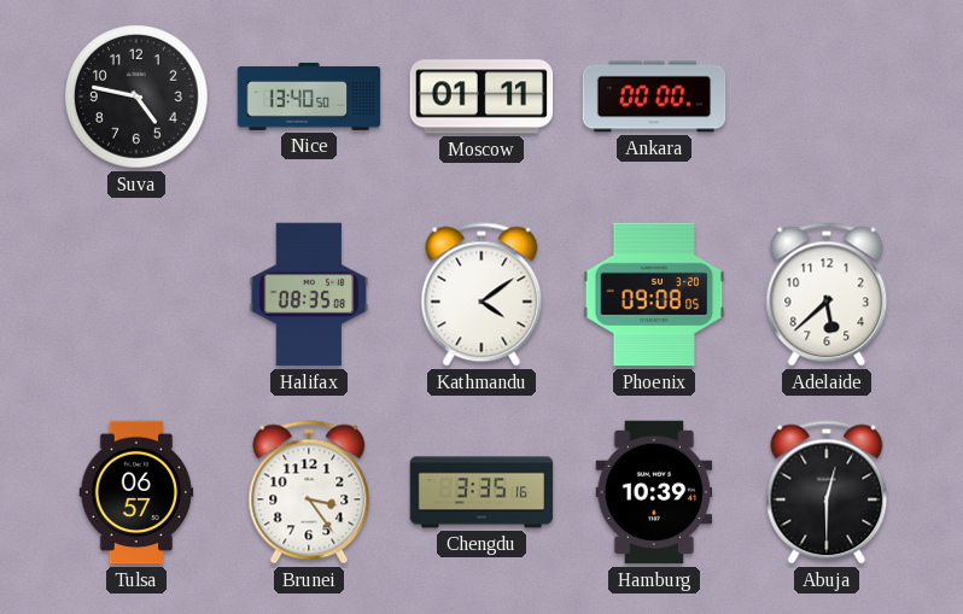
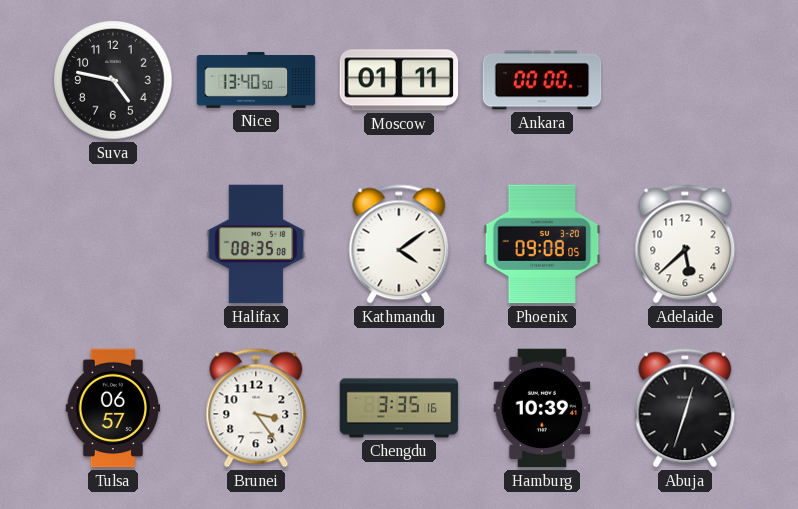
Abuja: 12:30 -> 12:33
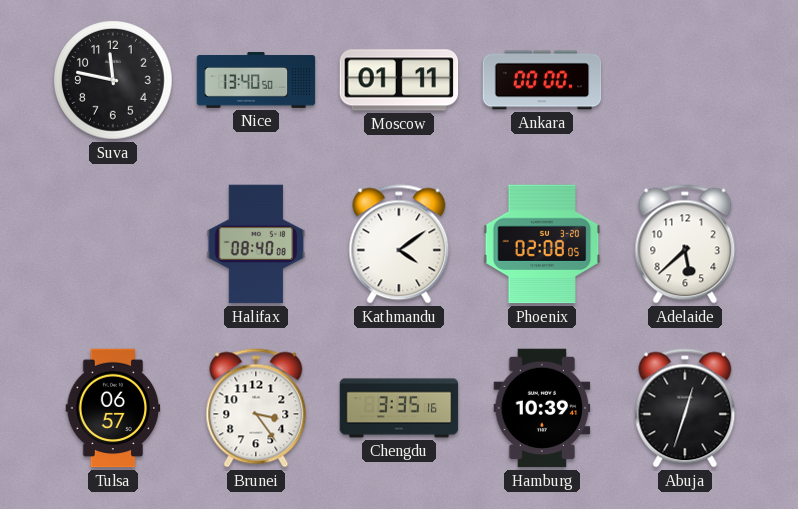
Suva: 4:47 -> 11:47
Halifax: 08:35 -> 08:40
Phoenix: 09:08 -> 02:08
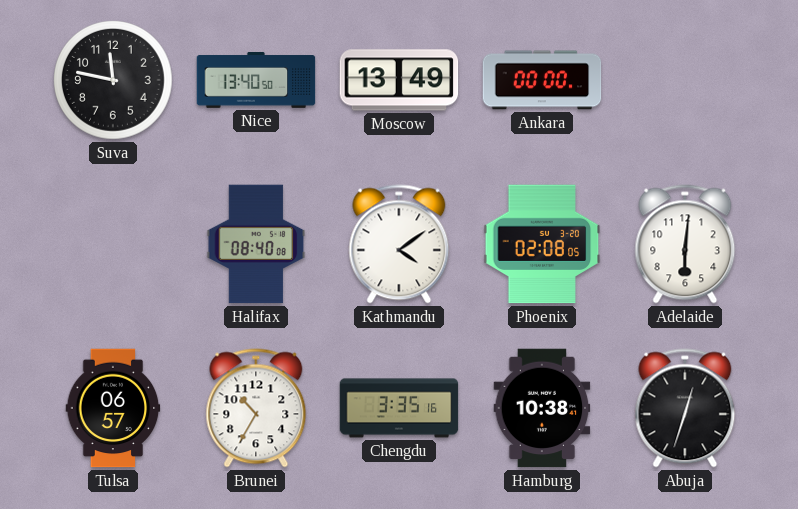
Moscow: 01:11 -> 13:49
Adelaide: 5:38 -> 6:01
Brunei: 3:24 -> 10:35
Hamburg: 10:39 -> 10:38
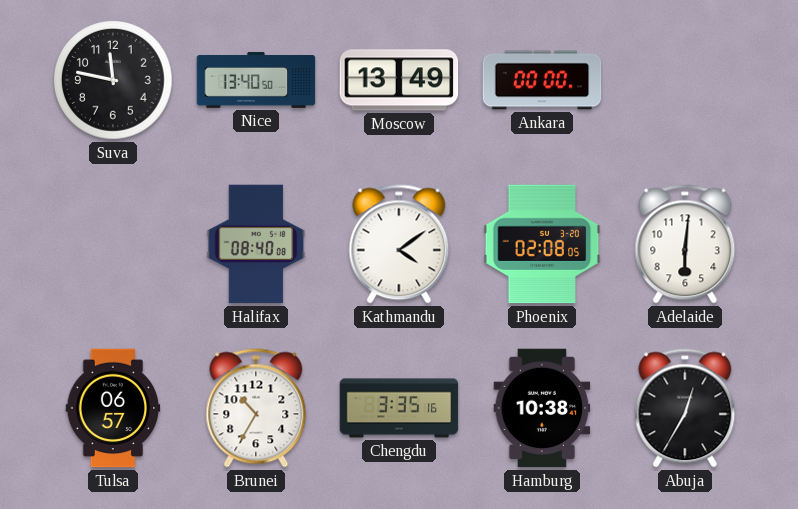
Abuja: 12:33 -> 12:35
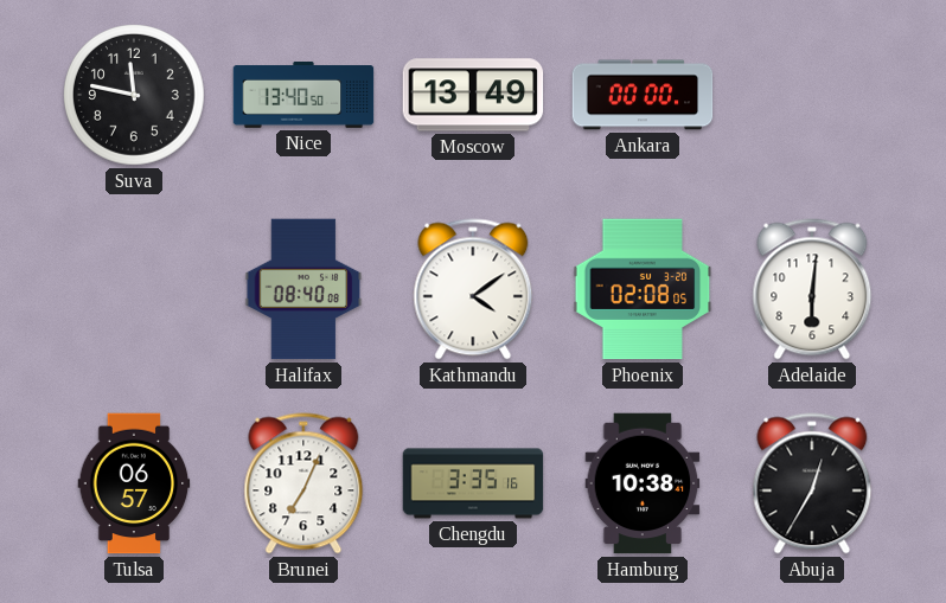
Brunei: 10:35 -> 7:04
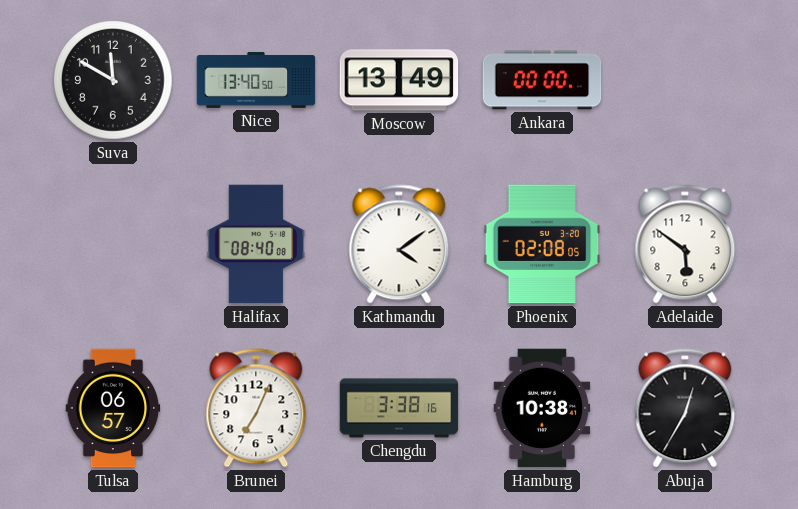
Suva: 11:47 -> 11:50
Adelaide: 6:01 -> 5:51
Chengdu: 3:35 -> 3:38
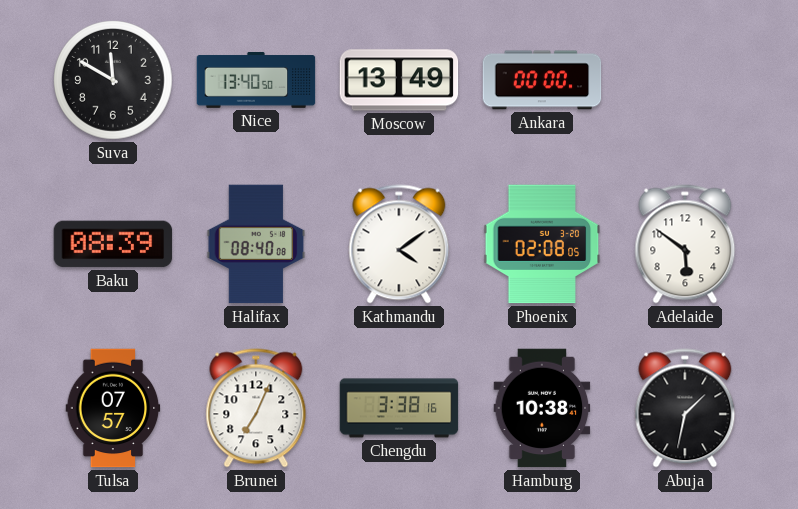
Baku: none -> 08:39
Tulsa: 06:57 -> 07:57
Abuja: 12:35 -> 1:32
